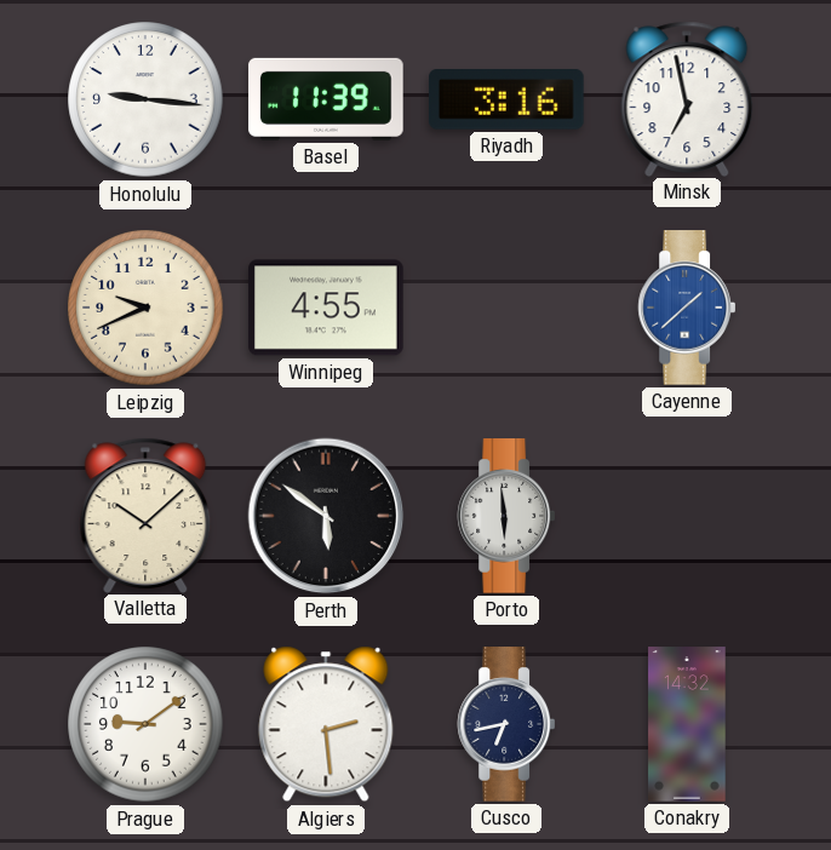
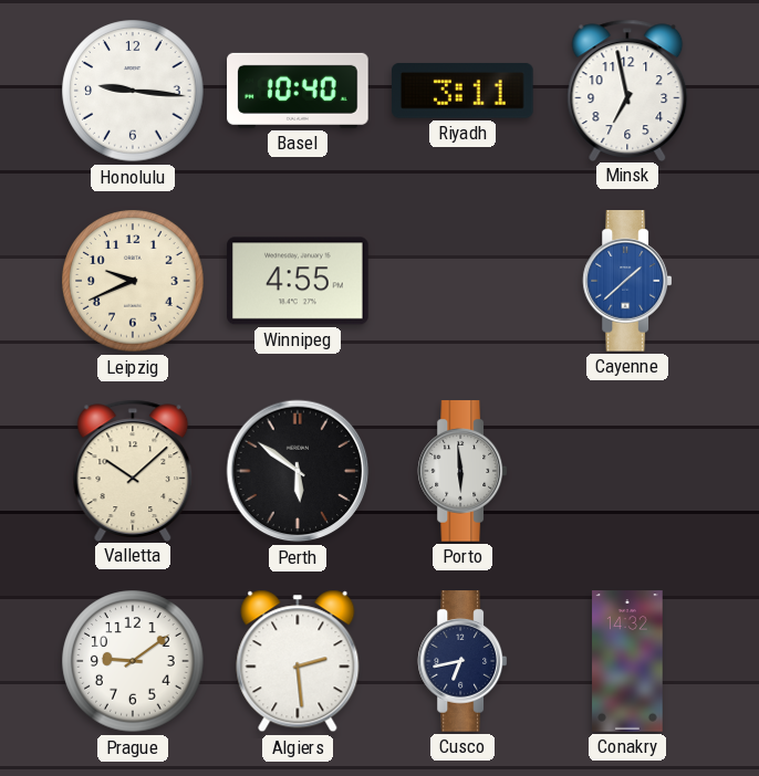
Basel: 11:39 -> 10:40
Riyadh: 3:16 -> 3:11
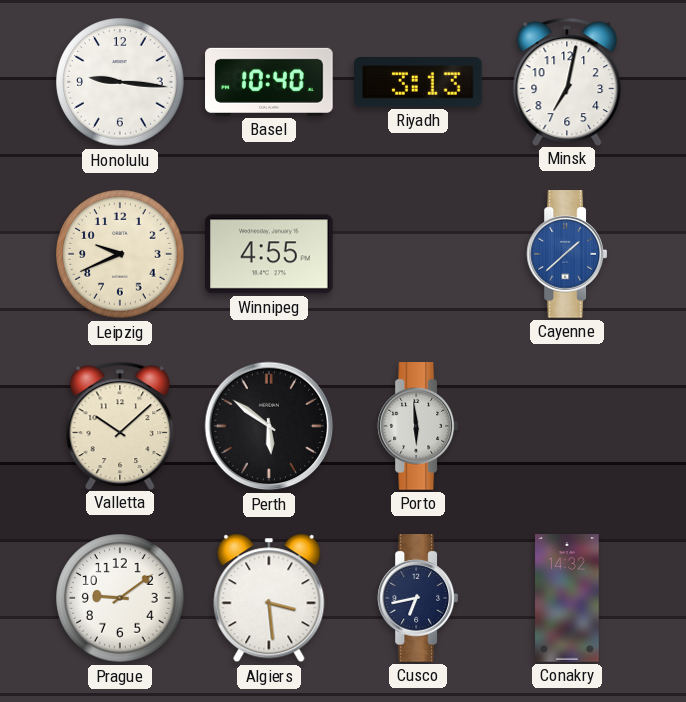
Riyadh: 3:11 -> 3:13
Minsk: 6:58 -> 7:02
Algiers: 2:29 -> 3:29
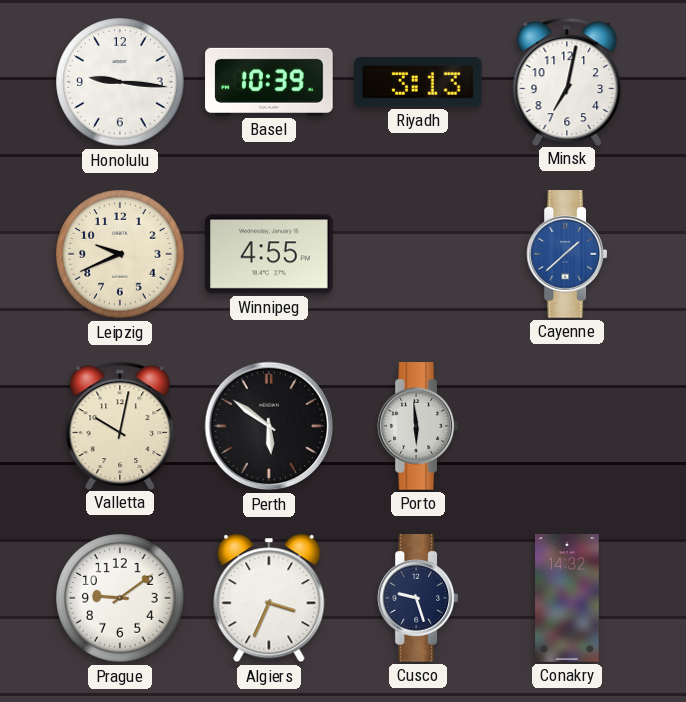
Basel: 10:40 -> 10:39
Valletta: 10:08 -> 10:02
Algiers: 3:29 -> 3:34
Cusco: 6:43 -> 9:27
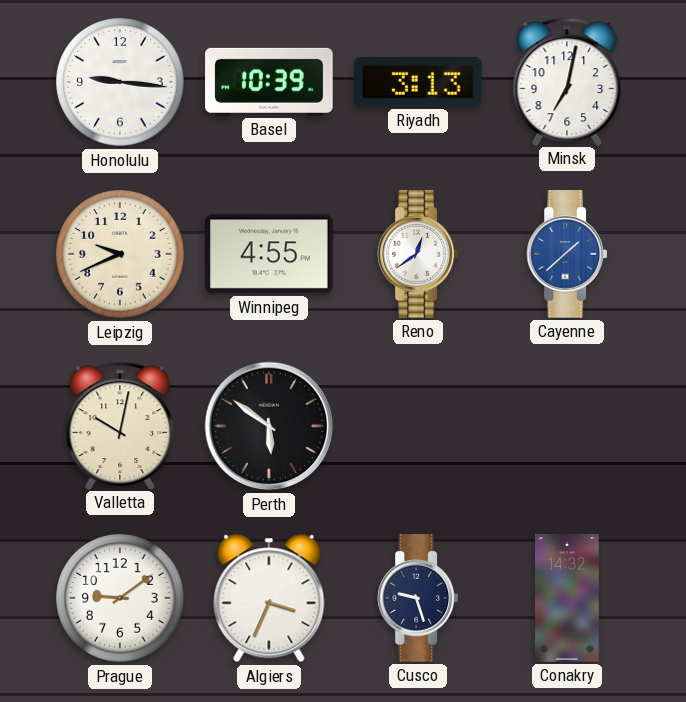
Reno: none -> 12:39
Porto: 5:59 -> none
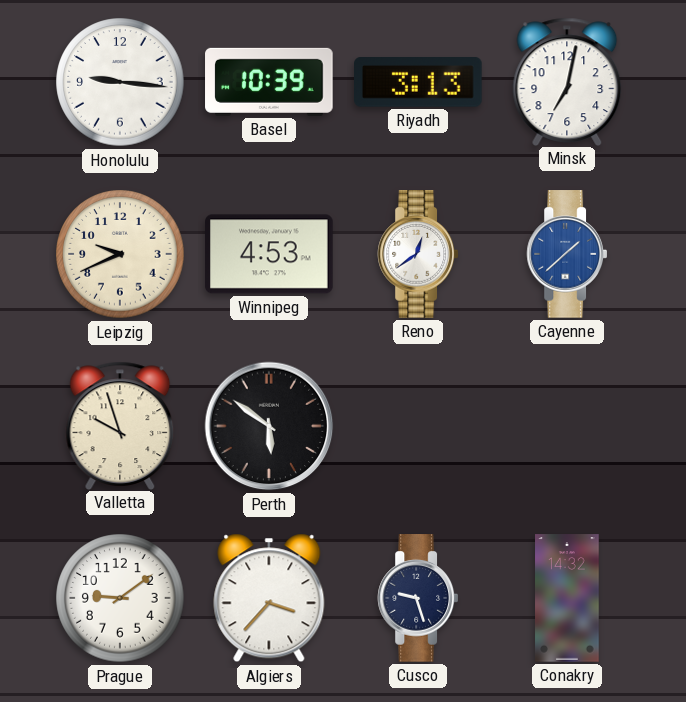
Winnipeg: 4:55 -> 4:53
Valletta: 10:02 -> 9:57
Algiers: 3:34 -> 3:37
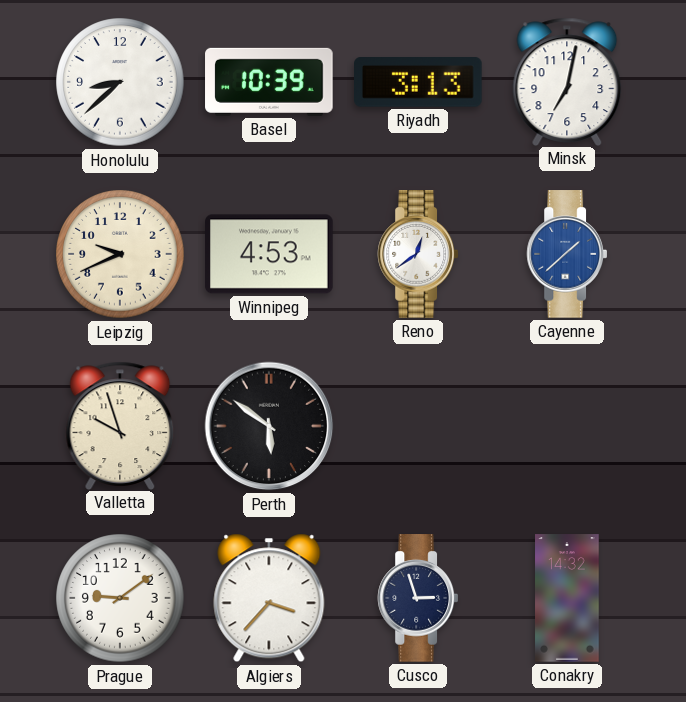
Honolulu: 9:16 -> 8:38
Cusco: 9:27 -> 2:57
